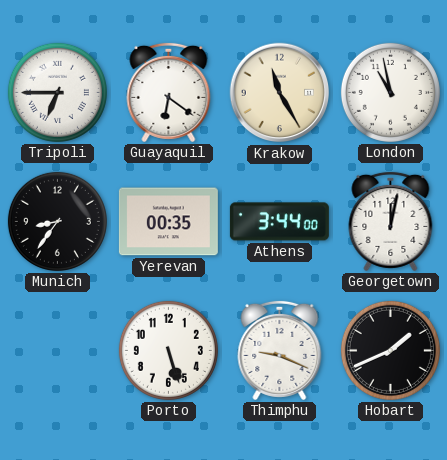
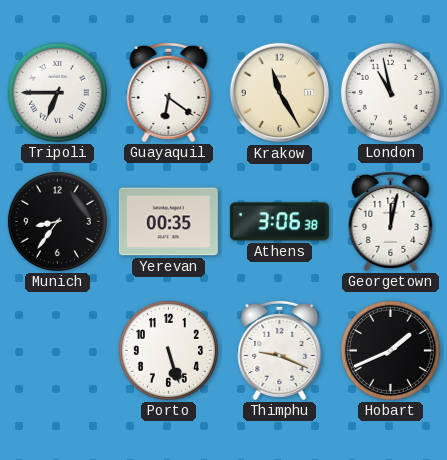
Athens: 3:44 -> 3:06
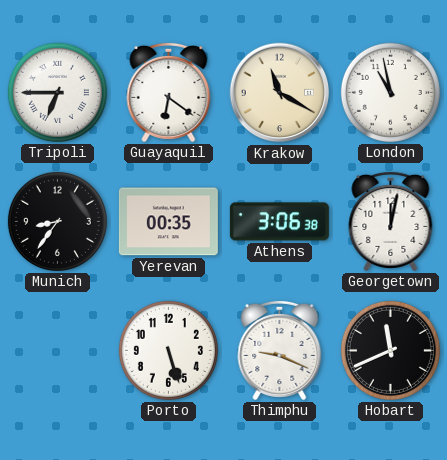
Krakow: 11:25 -> 11:20
Hobart: 1:41 -> 11:41
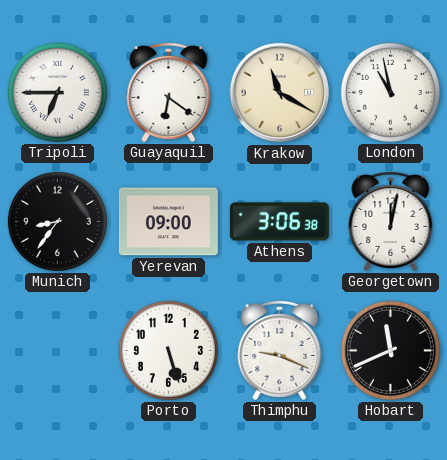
Yerevan: 00:35 -> 09:00
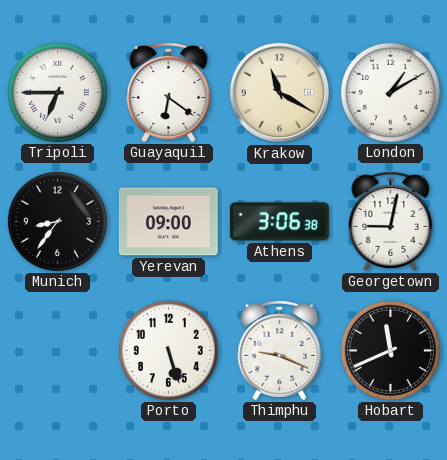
London: 10:58 -> 1:10
Georgetown: 12:02 -> 9:02
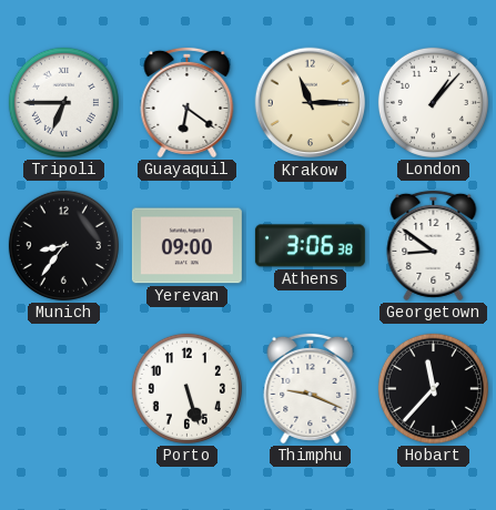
Krakow: 11:20 -> 11:15
London: 1:10 -> 1:07
Georgetown: 9:02 -> 8:51
Hobart: 11:41 -> 11:37
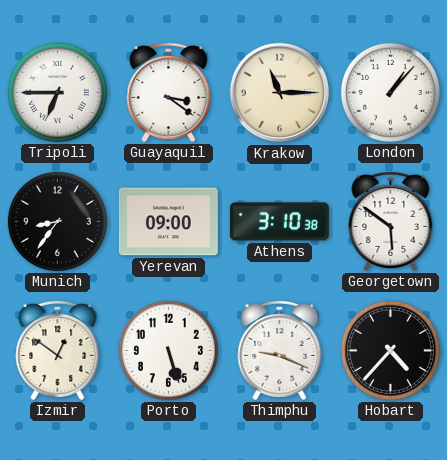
Guayaquil: 6:21 -> 3:21
Athens: 3:06 -> 3:10
Georgetown: 8:51 -> 5:51
Izmir: none -> 12:51
Hobart: 11:37 -> 4:37
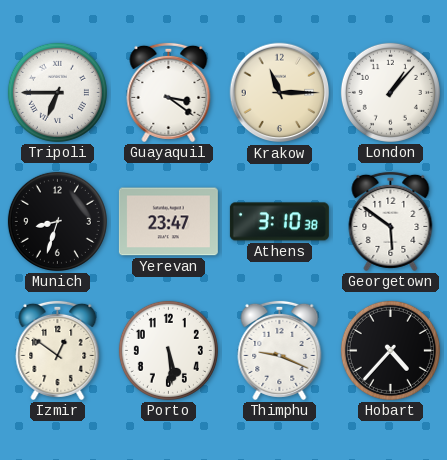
Munich: 8:36 -> 8:33
Yerevan: 09:00 -> 23:47
Porto: 5:27 -> 5:29
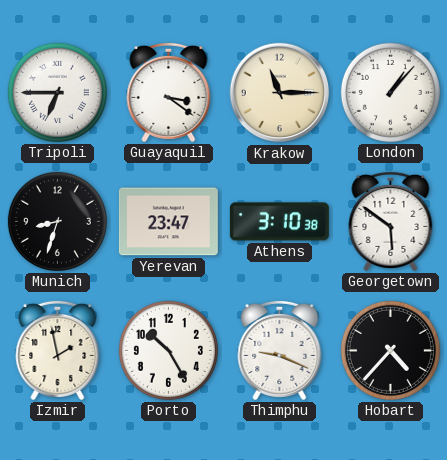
Izmir: 12:51 -> 1:58
Porto: 5:29 -> 10:25
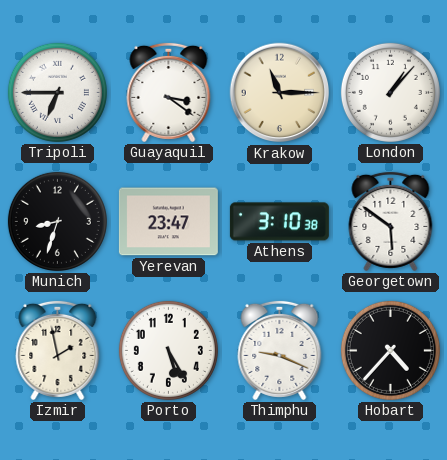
Porto: 10:25 -> 5:25
